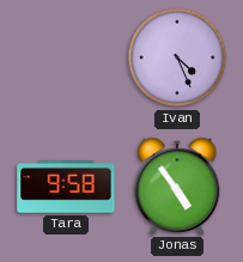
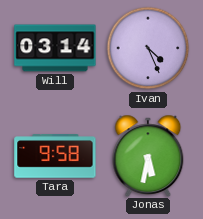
Will: none -> 03:14
Jonas: 4:54 -> 5:32
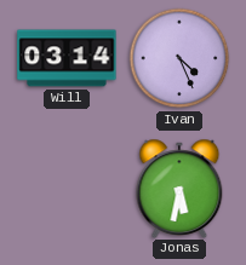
Tara: 9:58 -> none
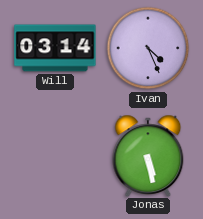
Jonas: 5:32 -> 5:28
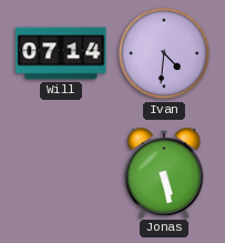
Will: 03:14 -> 07:14
Ivan: 4:26 -> 4:31
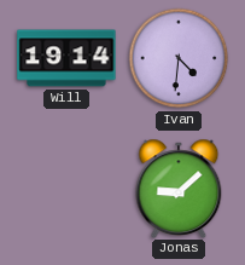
Will: 07:14 -> 19:14
Jonas: 5:28 -> 9:08
